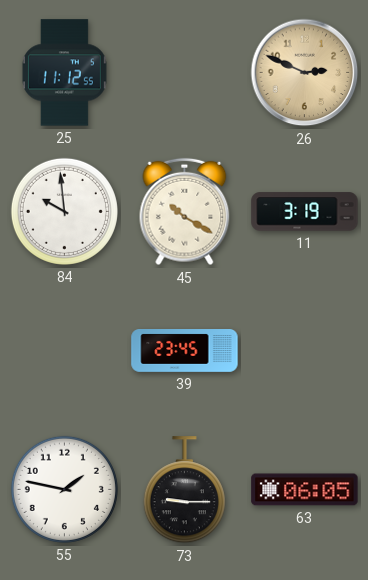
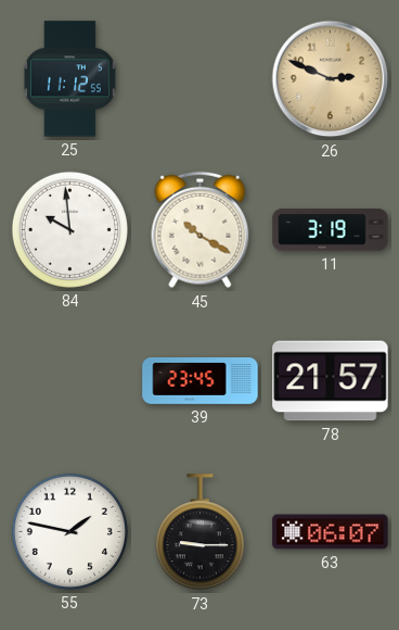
78: none -> 21:57
63: 06:05 -> 06:07
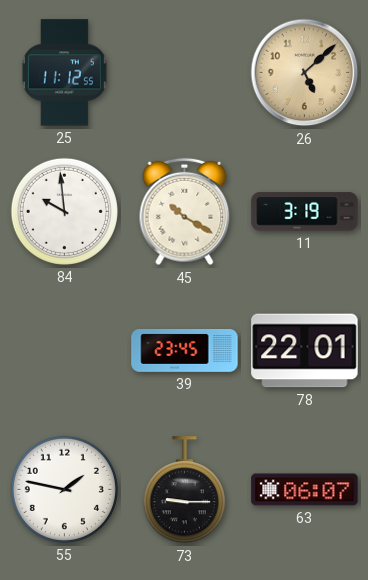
26: 2:49 -> 5:08
78: 21:57 -> 22:01
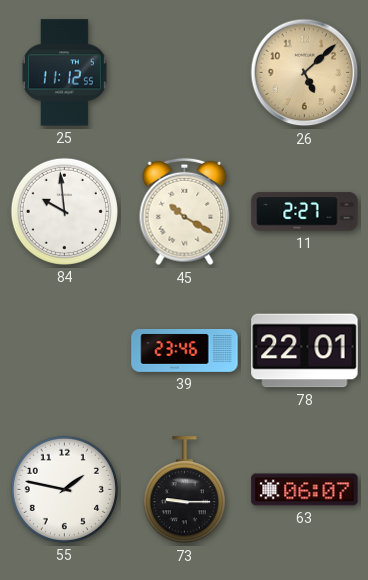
11: 3:19 -> 2:27
39: 23:45 -> 23:46
